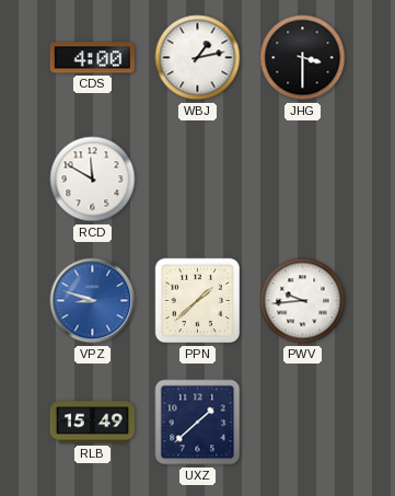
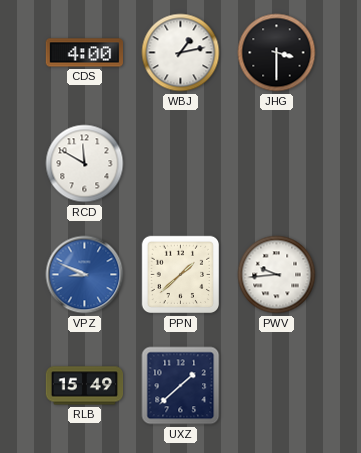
VPZ: 8:48 -> 8:49
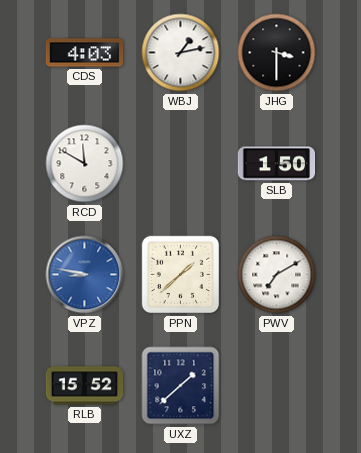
CDS: 4:00 -> 4:03
SLB: none -> 1:50
VPZ: 8:49 -> 8:47
PWV: 9:44 -> 7:10
RLB: 15:49 -> 15:52
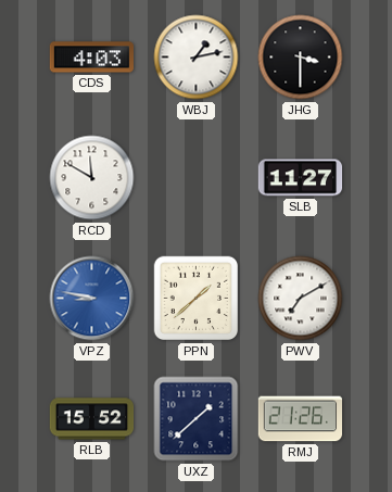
SLB: 1:50 -> 11:27
RMJ: none -> 21:26
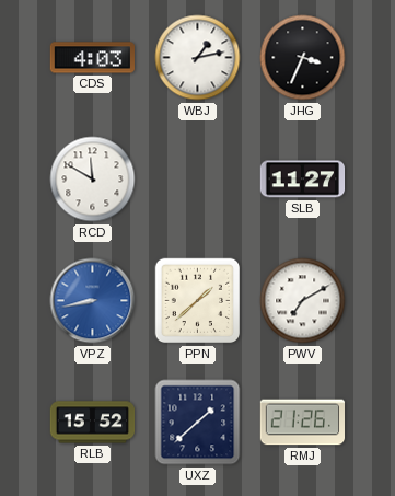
JHG: 3:30 -> 3:34
VPZ: 8:47 -> 8:43
